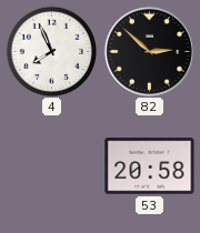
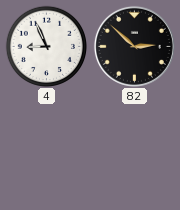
4: 7:56 -> 8:56
53: 20:58 -> none
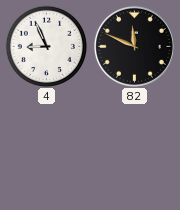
82: 2:52 -> 11:49
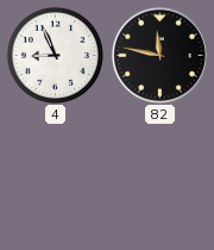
82: 11:49 -> 11:47
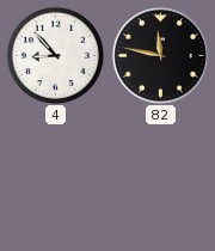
4: 8:56 -> 8:53
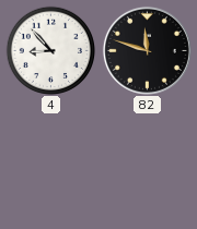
82: 11:47 -> 11:48
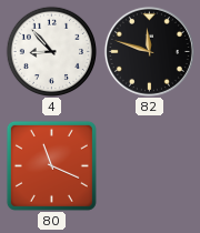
80: none -> 11:19
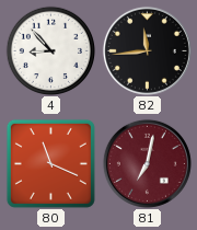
82: 11:48 -> 11:44
81: none -> 7:02
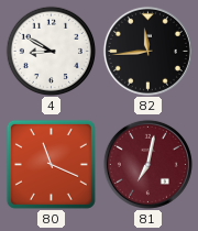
4: 8:53 -> 8:50
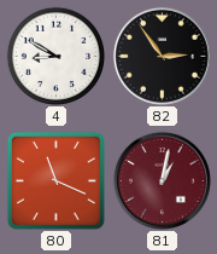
82: 11:44 -> 2:54
81: 7:02 -> 1:02
